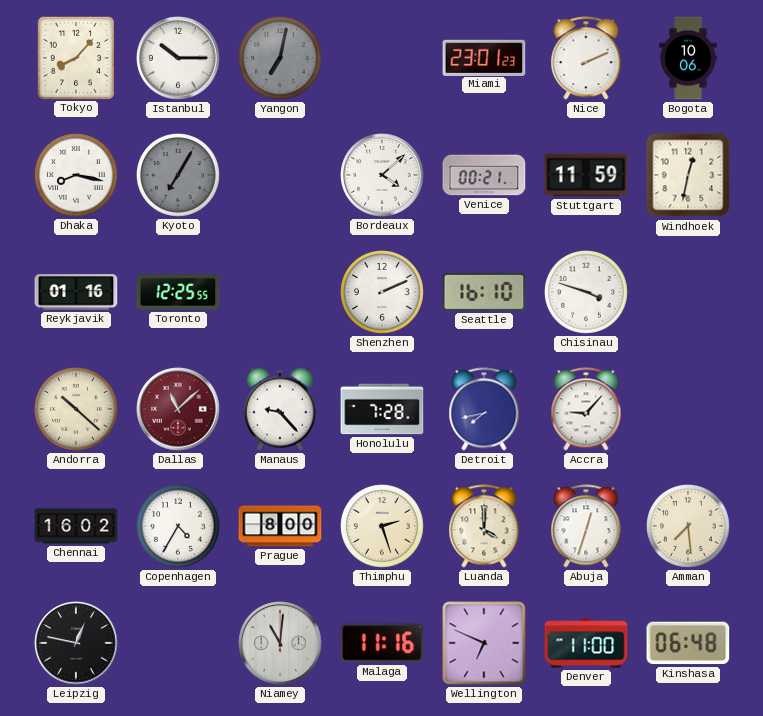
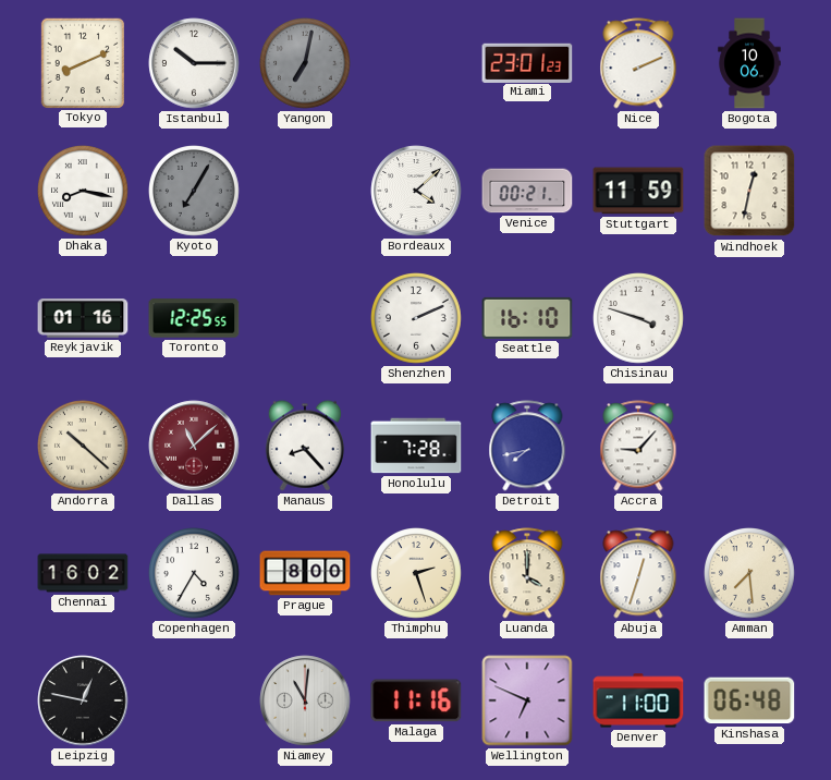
Tokyo: 8:07 -> 8:11
Manaus: 9:23 -> 8:23
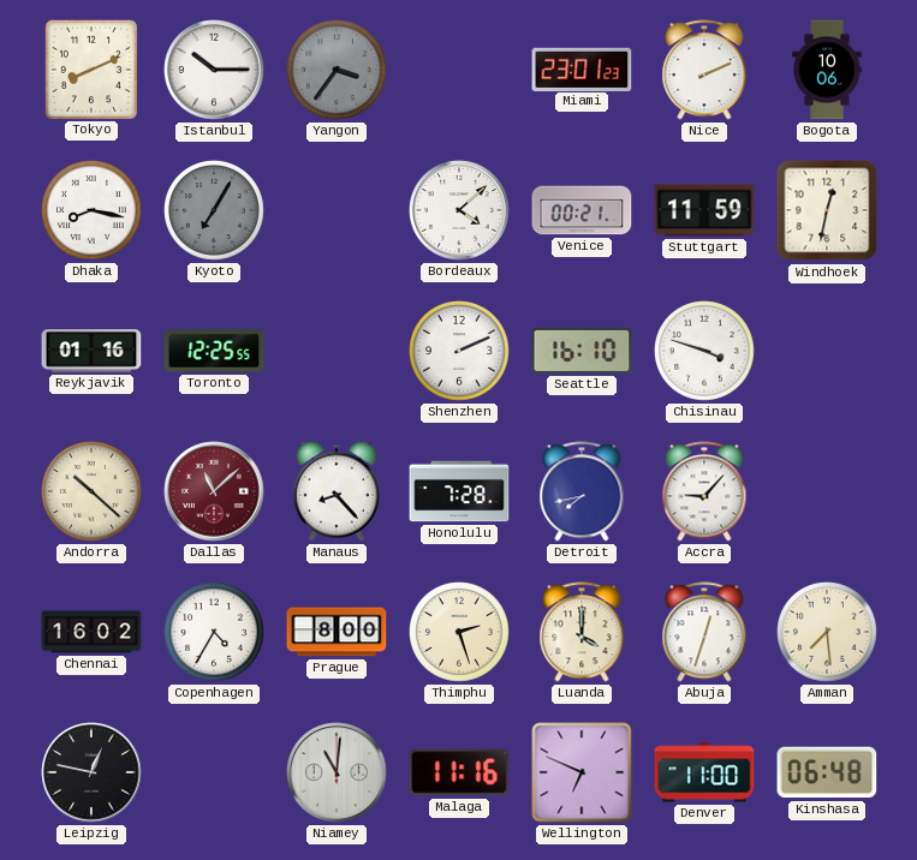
Yangon: 7:02 -> 3:36
